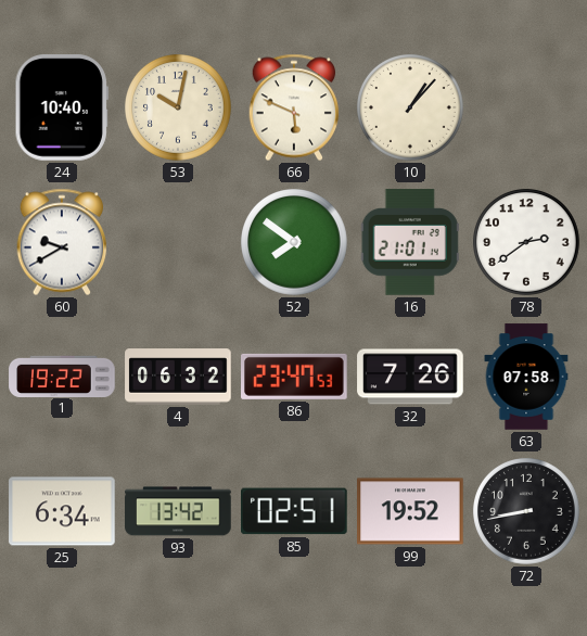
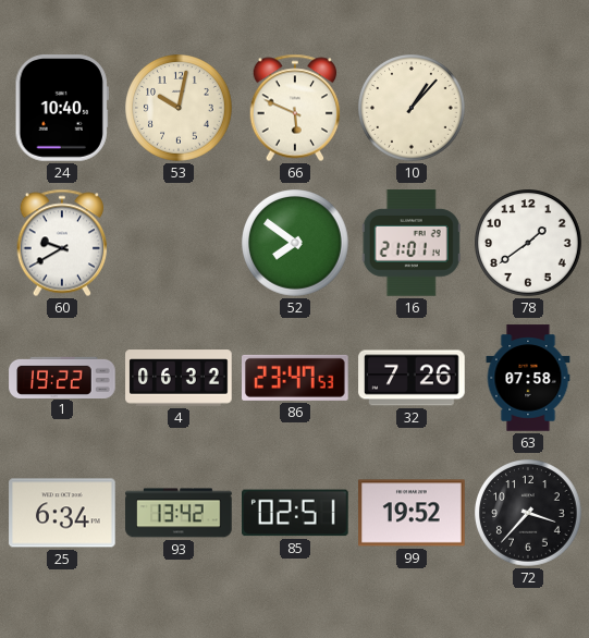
78: 2:39 -> 1:39
72: 8:43 -> 3:37
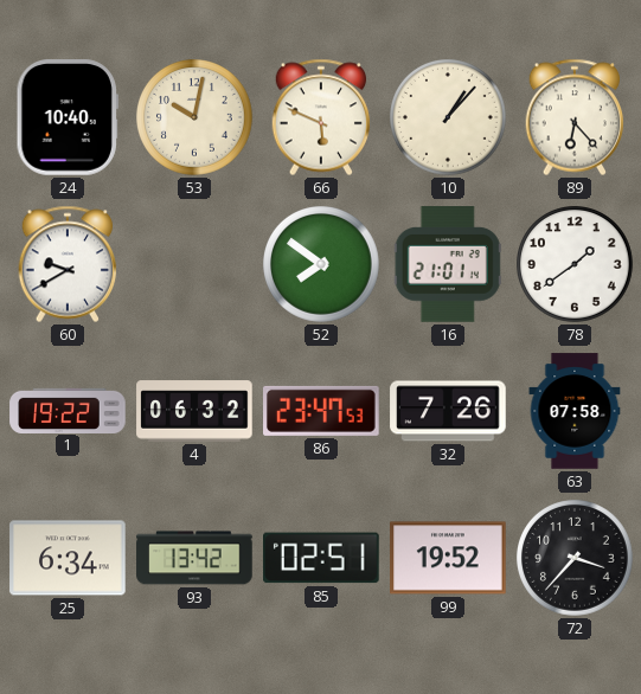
89: none -> 6:23
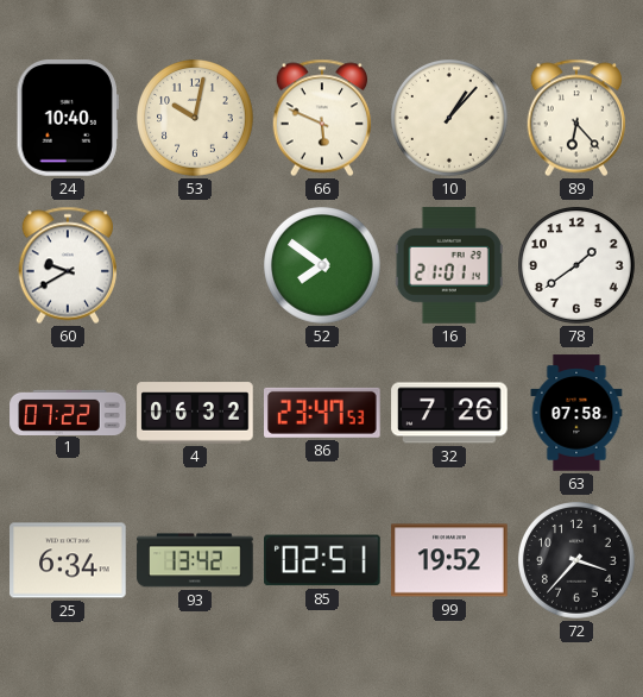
1: 19:22 -> 07:22
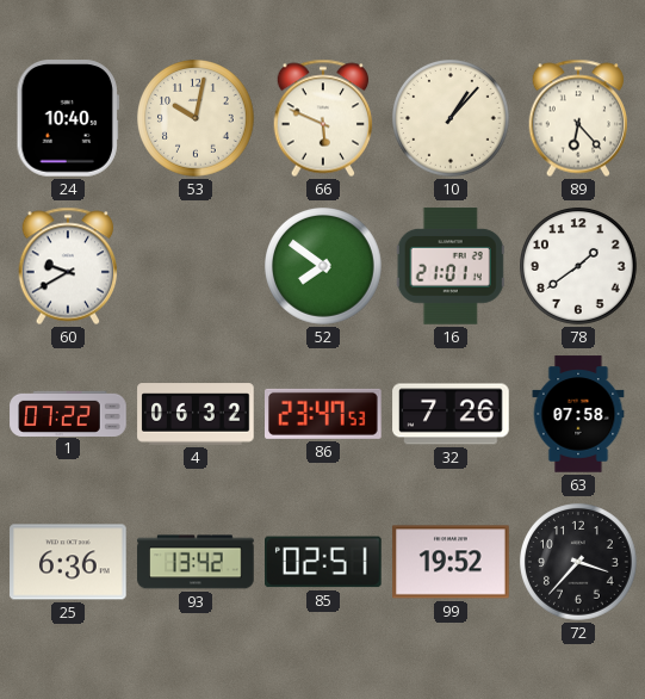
25: 6:34 -> 6:36
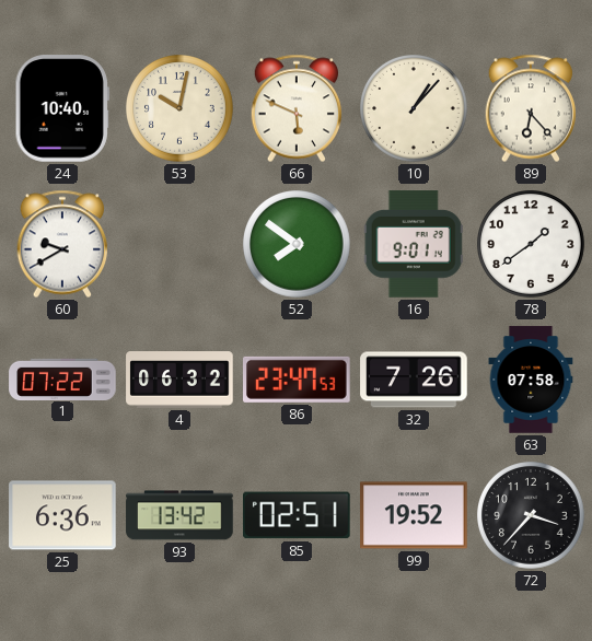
16: 21:01 -> 9:01
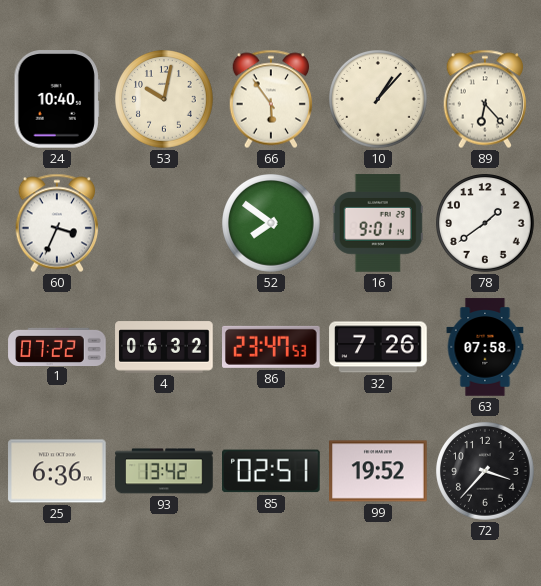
66: 5:49 -> 5:54
60: 9:40 -> 3:34
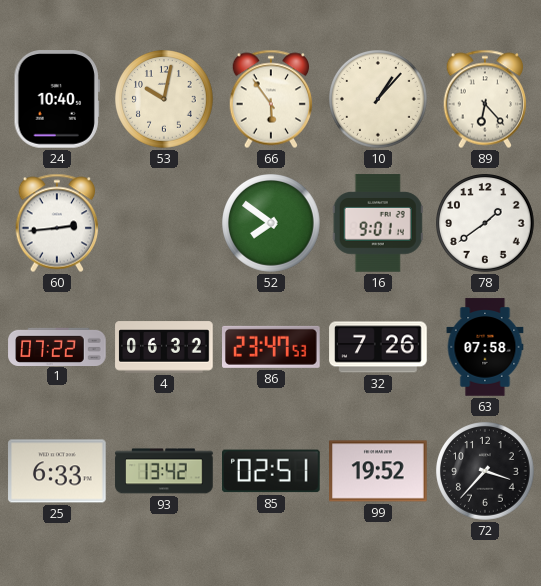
60: 3:34 -> 2:44
25: 6:36 -> 6:33
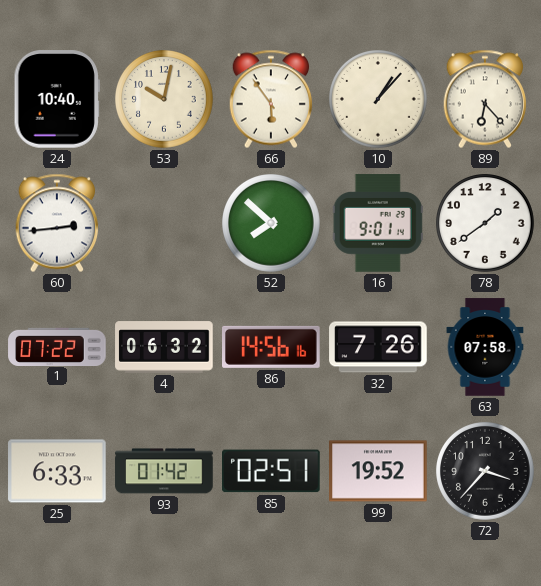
52: 7:51 -> 7:52
86: 23:47 -> 14:56
93: 13:42 -> 01:42
